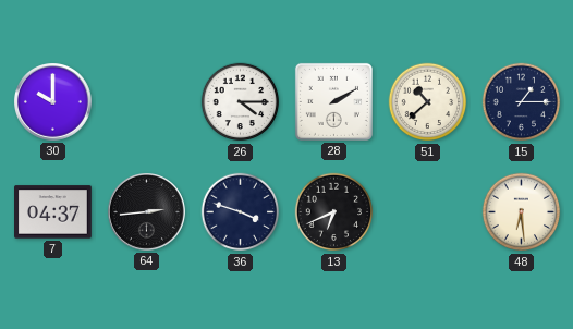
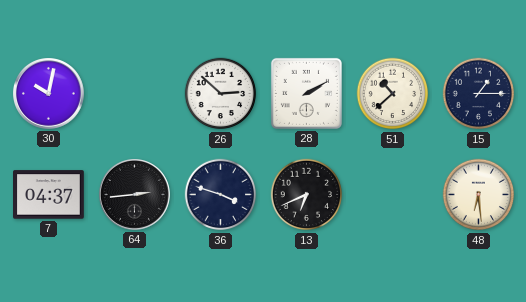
30: 10:00 -> 10:02
26: 4:15 -> 2:52
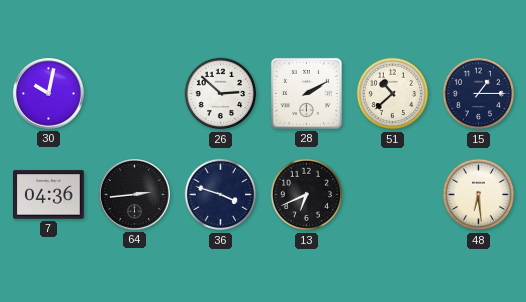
7: 04:37 -> 04:36
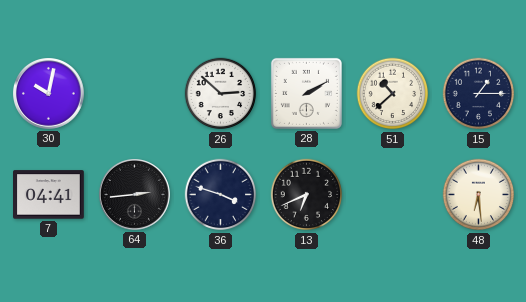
7: 04:36 -> 04:41
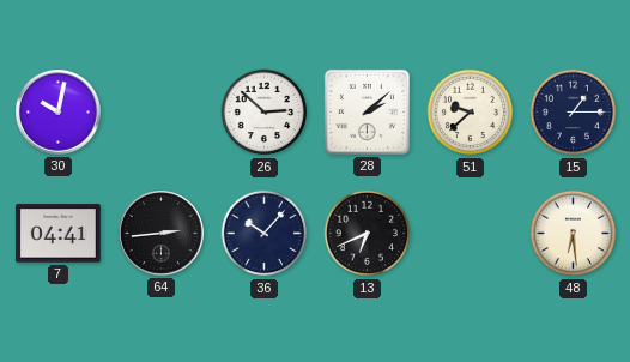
28: 2:10 -> 2:08
51: 10:38 -> 9:38
36: 3:48 -> 10:07
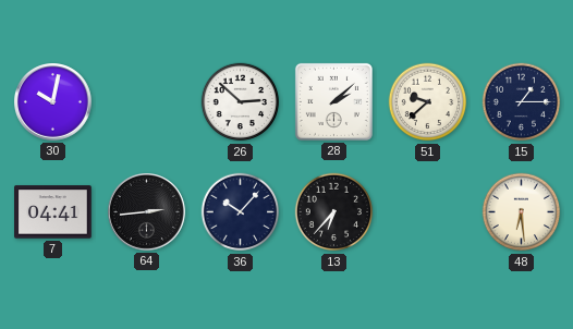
13: 6:41 -> 6:37
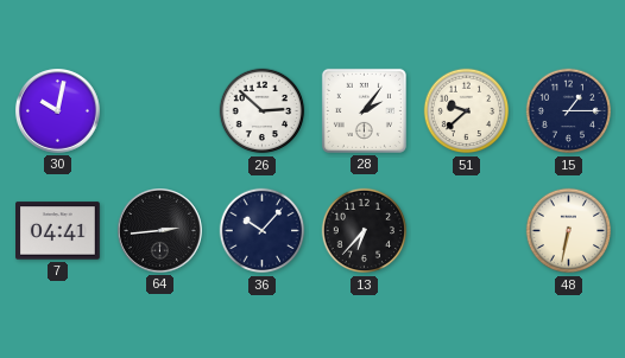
28: 2:08 -> 2:06
48: 6:29 -> 6:32
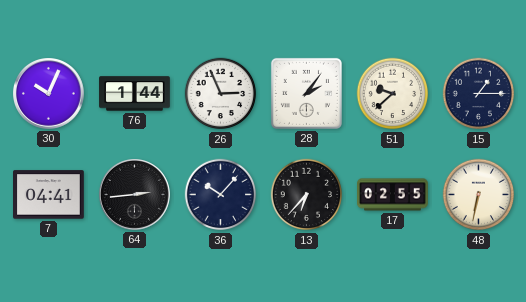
30: 10:02 -> 10:04
76: none -> 1:44
26: 2:52 -> 2:56
17: none -> 02:55
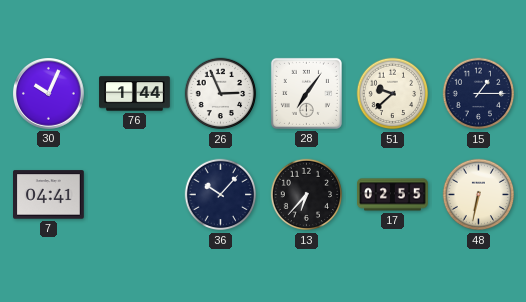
28: 2:06 -> 7:06
64: 2:44 -> none
